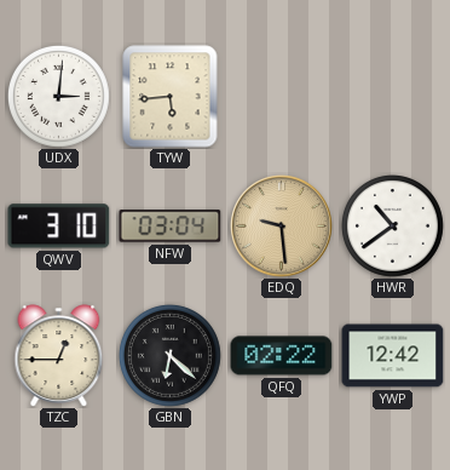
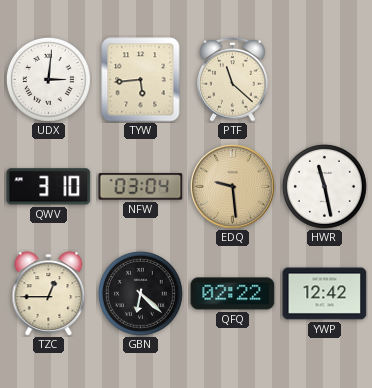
PTF: none -> 11:22
HWR: 10:39 -> 11:28
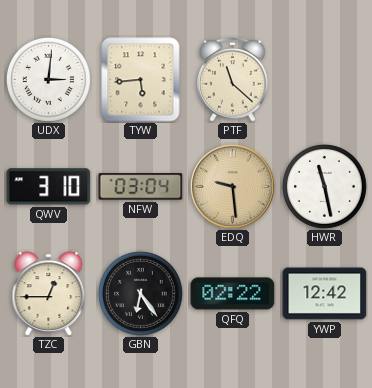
GBN: 6:22 -> 6:24
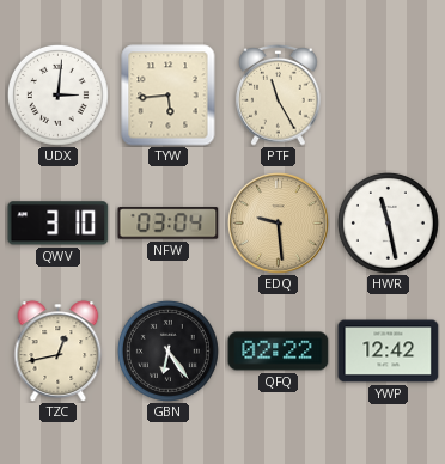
PTF: 11:22 -> 11:25
TZC: 12:45 -> 12:43
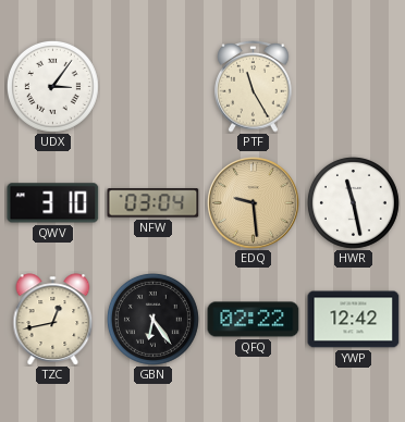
UDX: 3:01 -> 3:06
TYW: 5:44 -> none
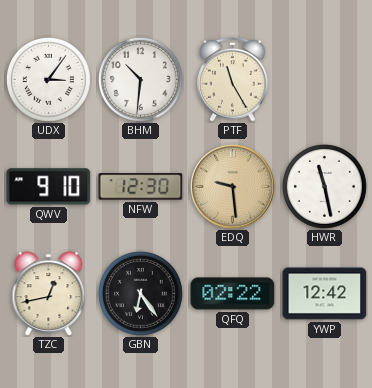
BHM: none -> 10:31
QWV: 3:10 -> 9:10
NFW: 03:04 -> 12:30
